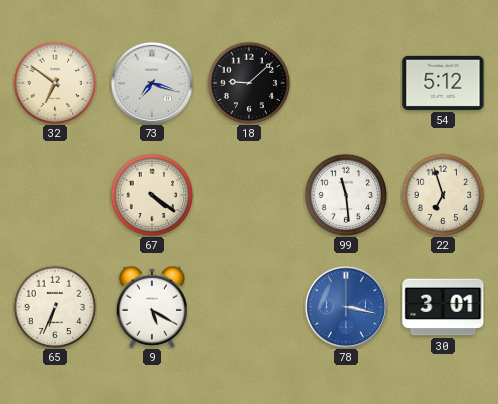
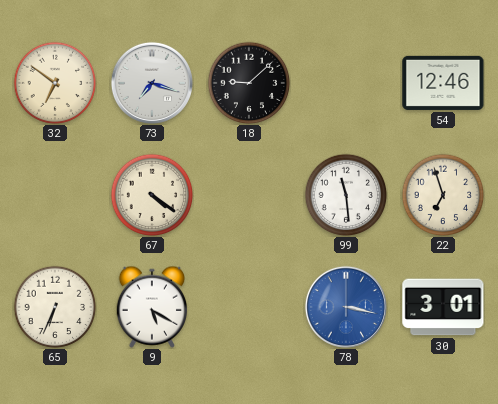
54: 5:12 -> 12:46
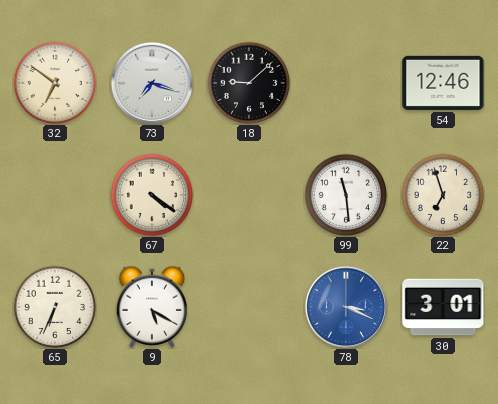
78: 3:17 -> 3:19
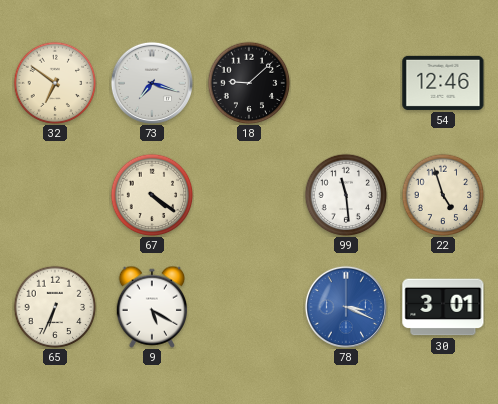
22: 6:57 -> 4:57
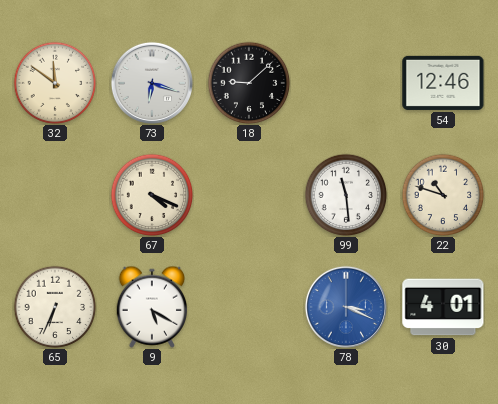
32: 6:51 -> 11:51
73: 7:18 -> 6:18
67: 4:21 -> 4:19
22: 4:57 -> 10:48
30: 3:01 -> 4:01
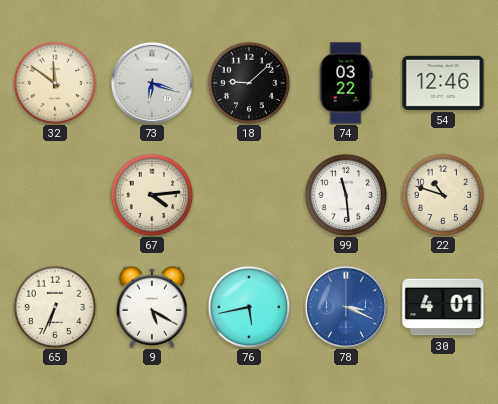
74: none -> 03:22
67: 4:19 -> 4:14
76: none -> 5:43
